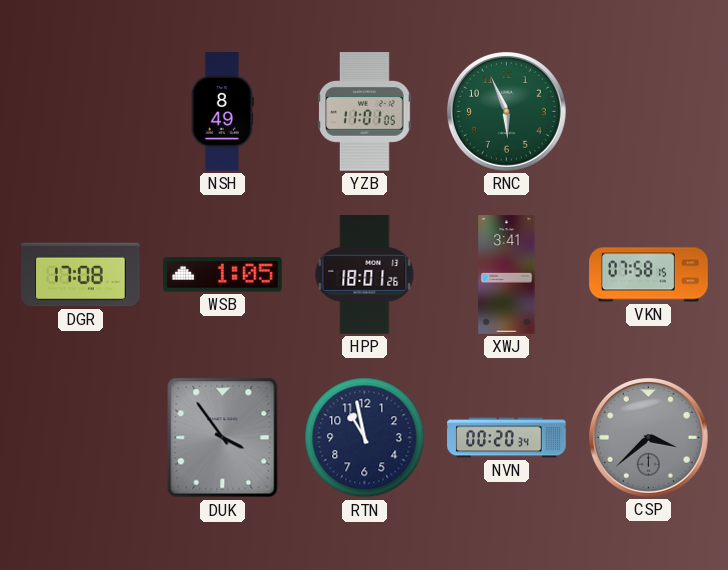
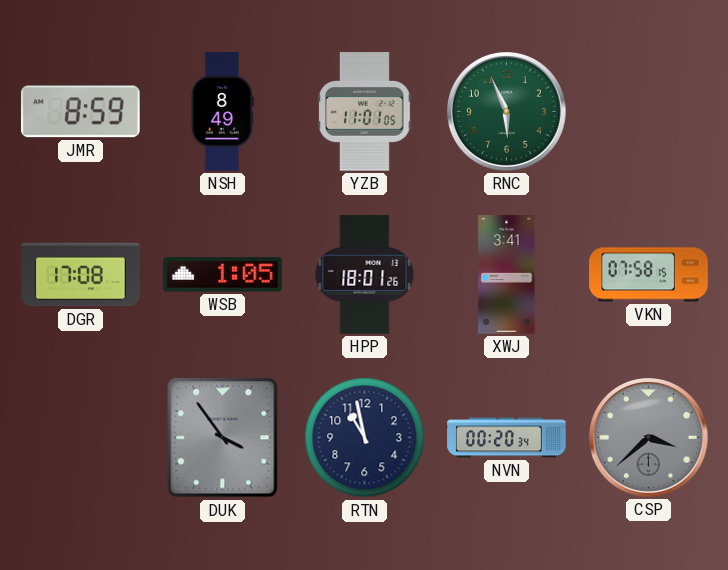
JMR: none -> 8:59
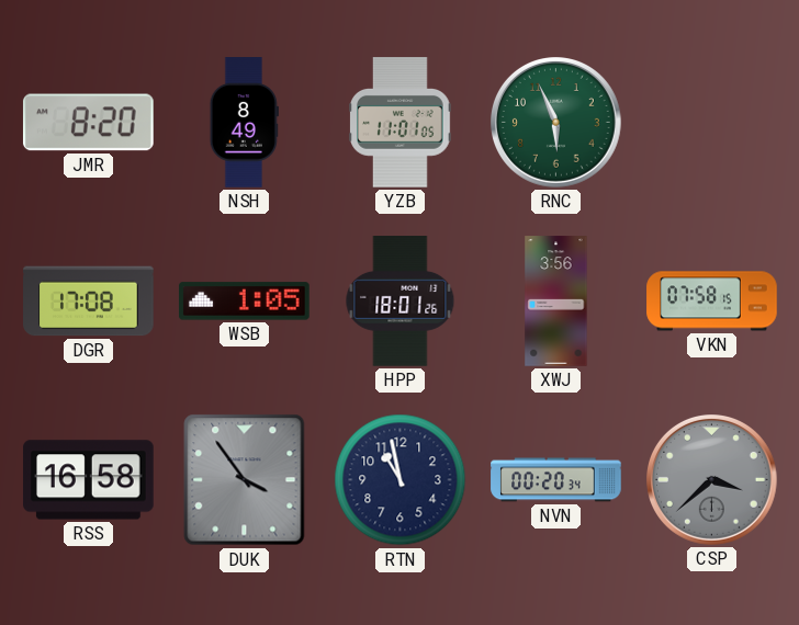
JMR: 8:59 -> 8:20
XWJ: 3:41 -> 3:56
RSS: none -> 16:58
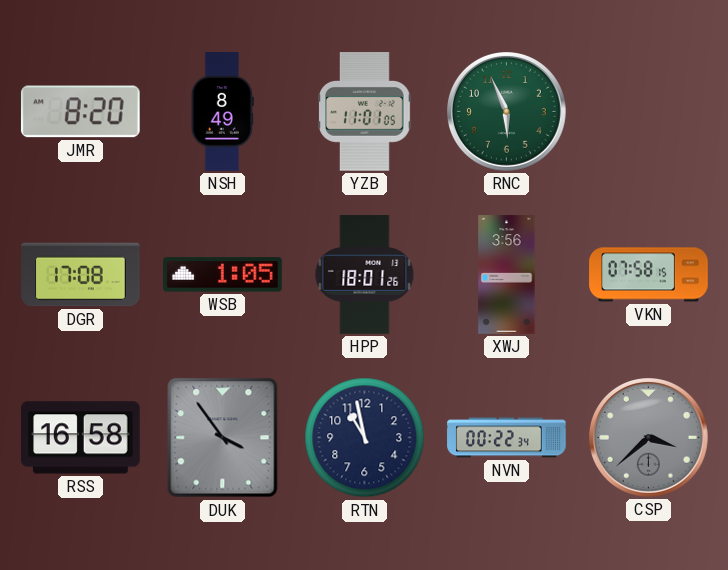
NVN: 00:20 -> 00:22
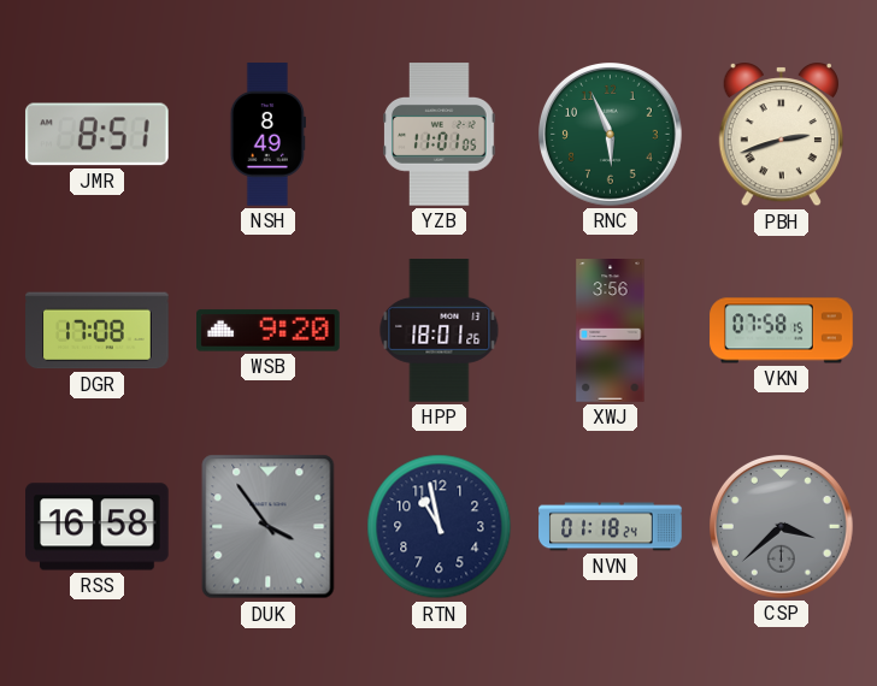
JMR: 8:20 -> 8:51
PBH: none -> 2:42
WSB: 1:05 -> 9:20
NVN: 00:22 -> 01:18
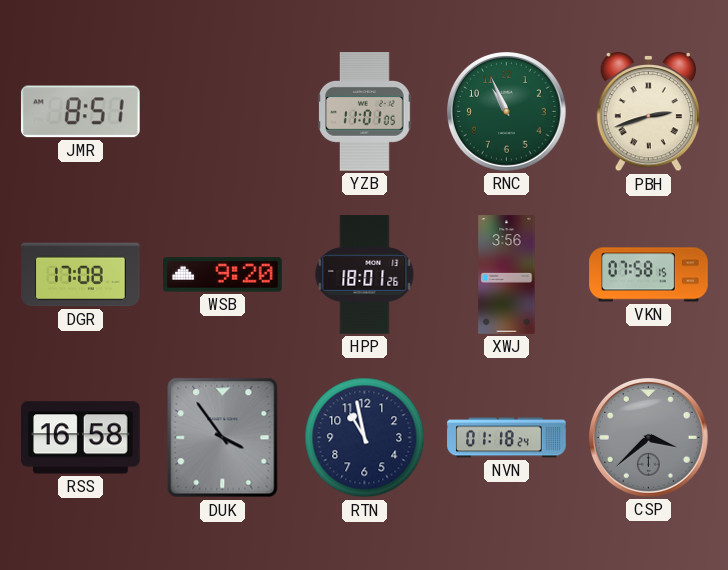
NSH: 8:49 -> none
RNC: 5:56 -> 10:56
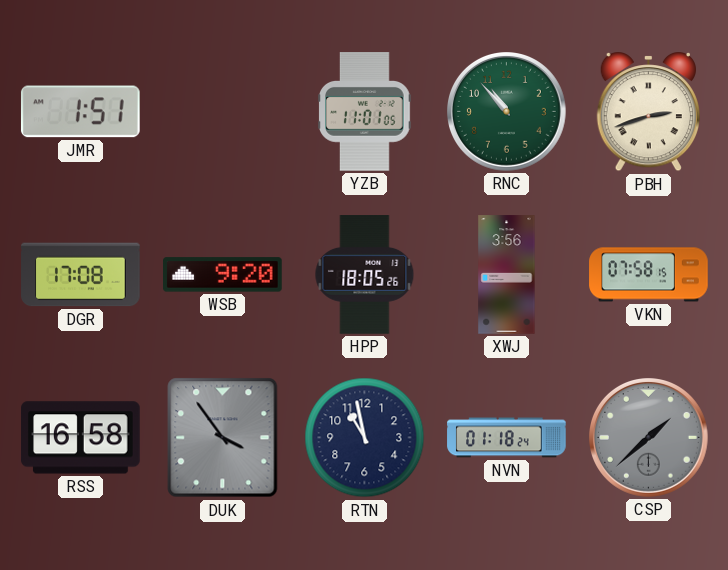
JMR: 8:51 -> 1:51
RNC: 10:56 -> 10:53
HPP: 18:01 -> 18:05
CSP: 3:38 -> 1:38
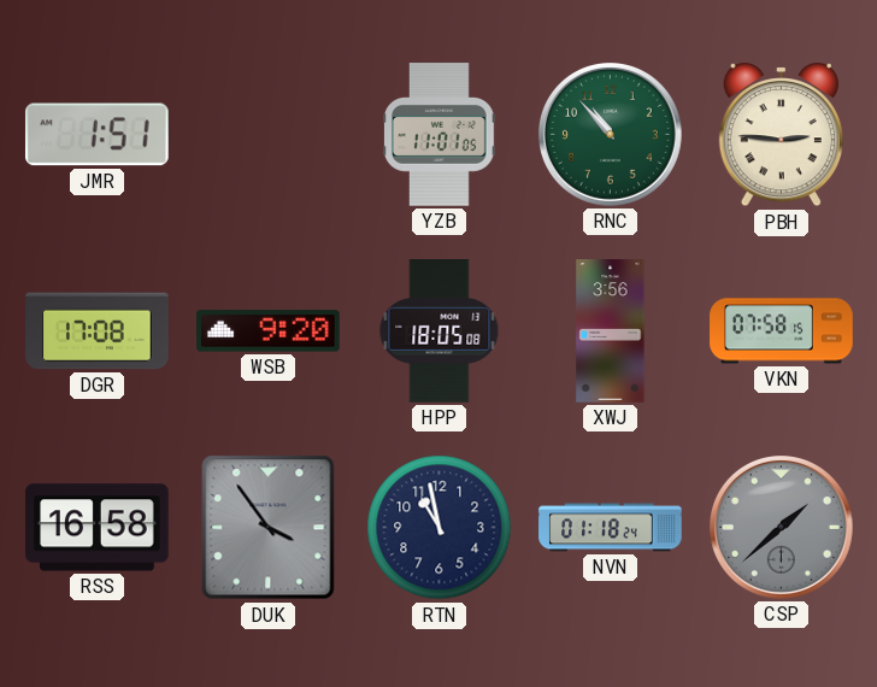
PBH: 2:42 -> 2:46
HPP: 18:05:26 -> 18:05:08
